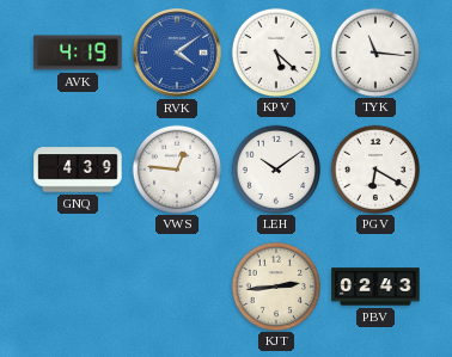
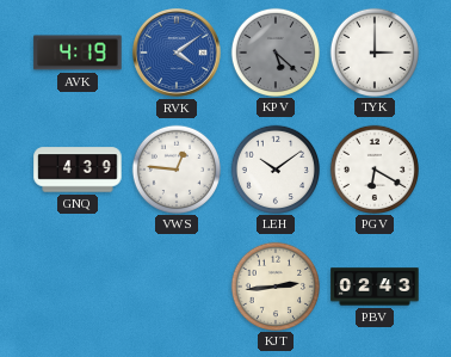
KPV dial: white -> grey
TYK: 11:16 -> 3:00
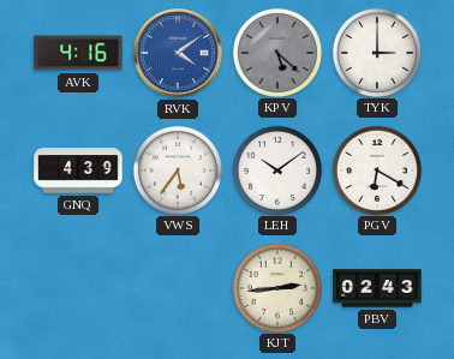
AVK: 4:19 -> 4:16
VWS: 12:46 -> 5:36
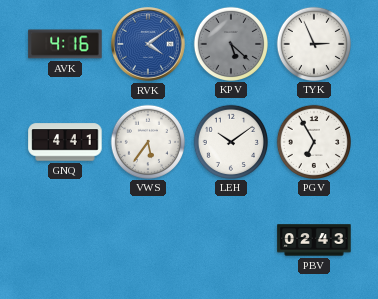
TYK: 3:00 -> 2:56
GNQ: 4:39 -> 4:41
PGV: 6:20 -> 6:55
KJT: 2:44 -> none
